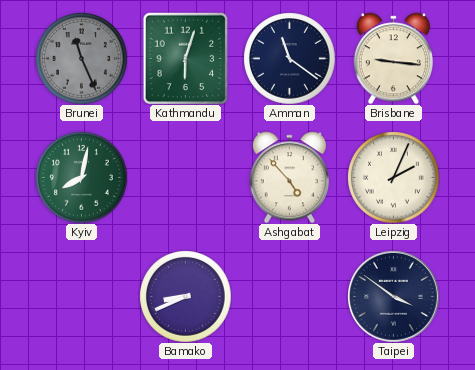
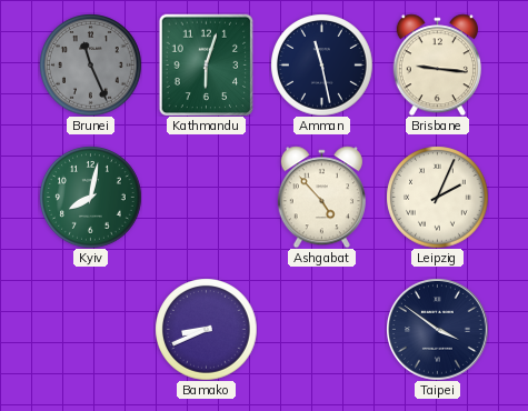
Amman: 11:21 -> 11:28
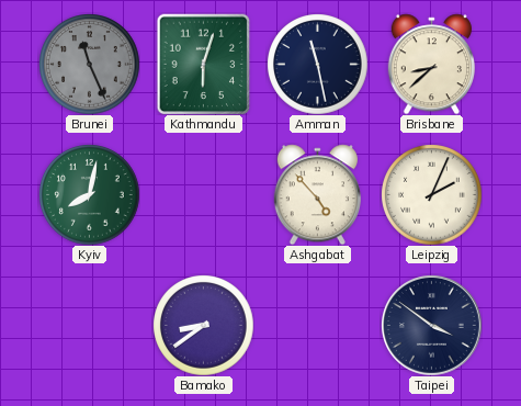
Brisbane: 9:16 -> 8:38
Bamako: 8:41 -> 8:39
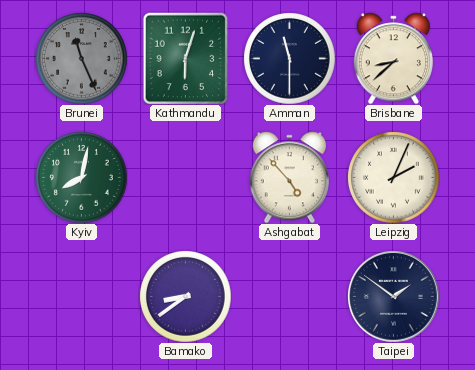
Amman: 11:28 -> 11:30
Taipei: 3:51 -> 1:51
